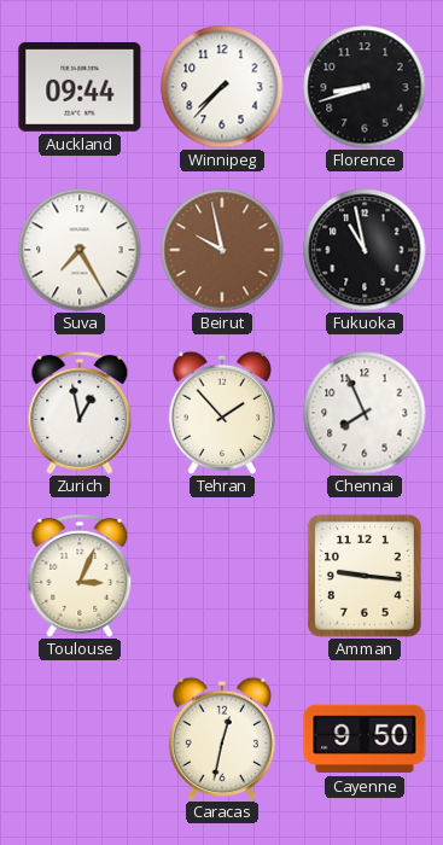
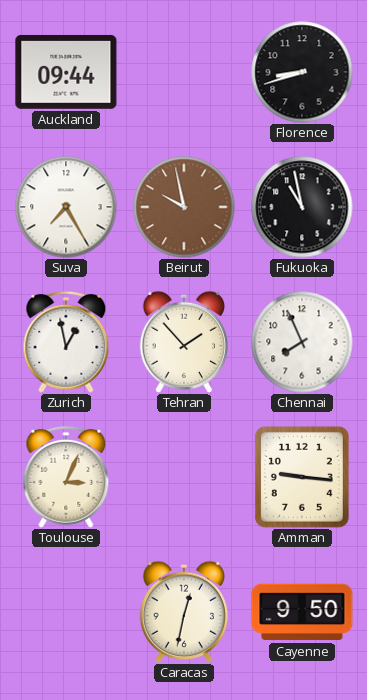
Winnipeg: 7:37 -> none
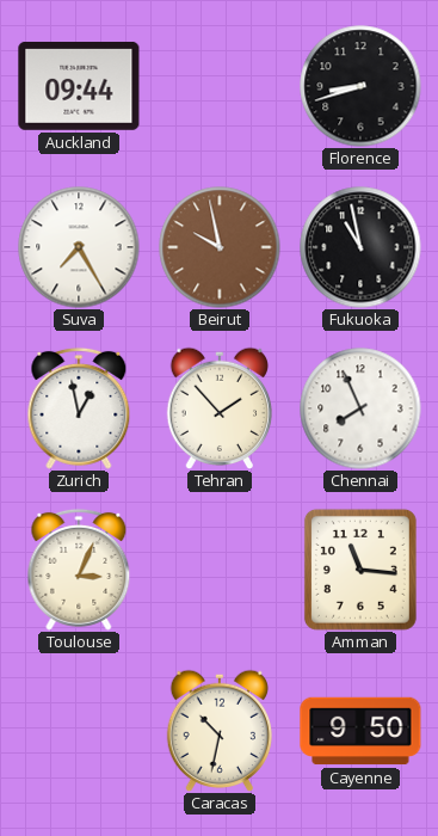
Amman: 9:16 -> 11:16
Caracas: 12:32 -> 10:32
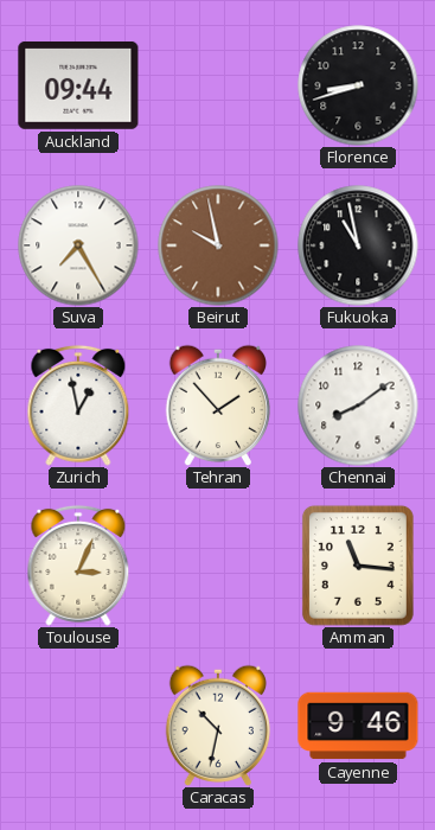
Chennai: 7:56 -> 8:09
Cayenne: 9:50 -> 9:46
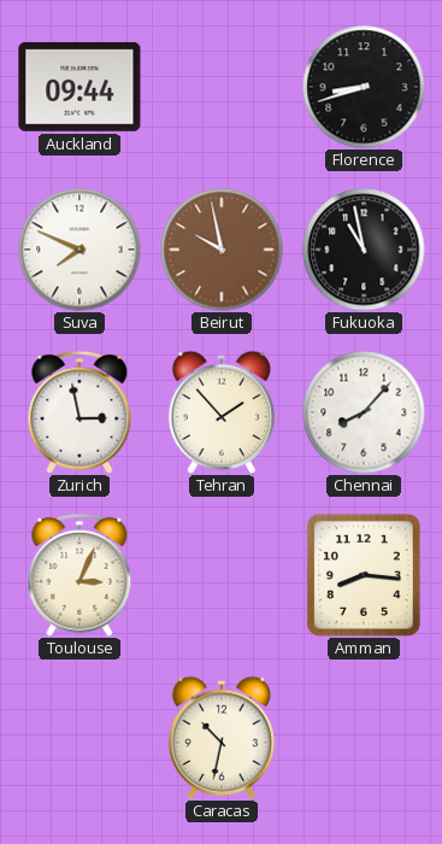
Suva: 7:25 -> 7:49
Zurich: 12:58 -> 2:58
Chennai: 8:09 -> 8:07
Amman: 11:16 -> 8:16
Cayenne: 9:46 -> none
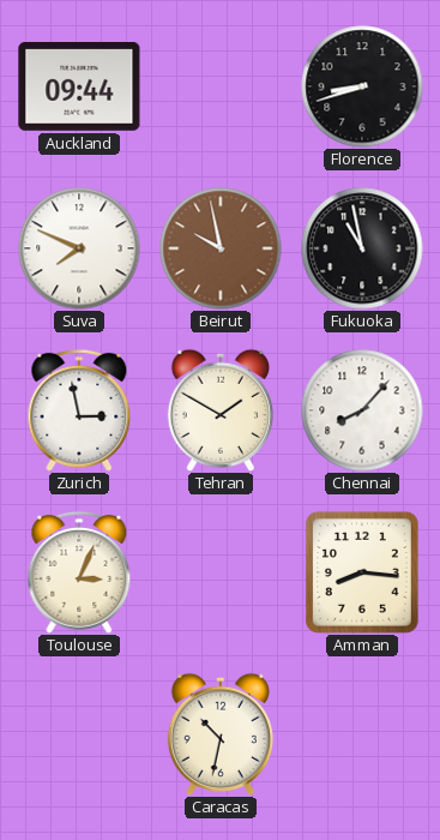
Tehran: 1:53 -> 1:50
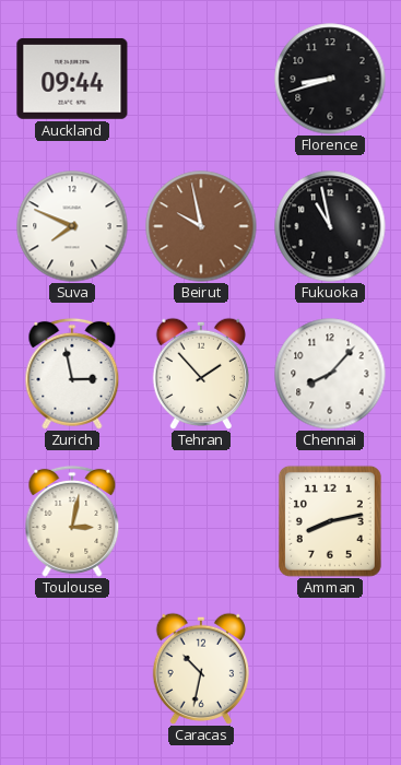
Tehran: 1:50 -> 1:53
Toulouse: 3:04 -> 3:02
Amman: 8:16 -> 8:13
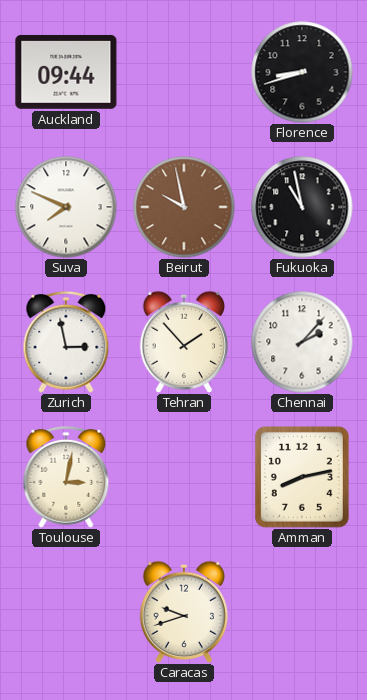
Chennai: 8:07 -> 2:07
Caracas: 10:32 -> 9:42
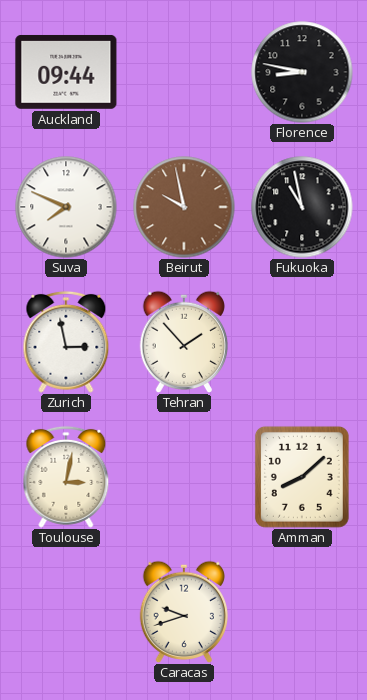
Florence: 8:42 -> 8:47
Chennai: 2:07 -> none
Amman: 8:13 -> 8:08
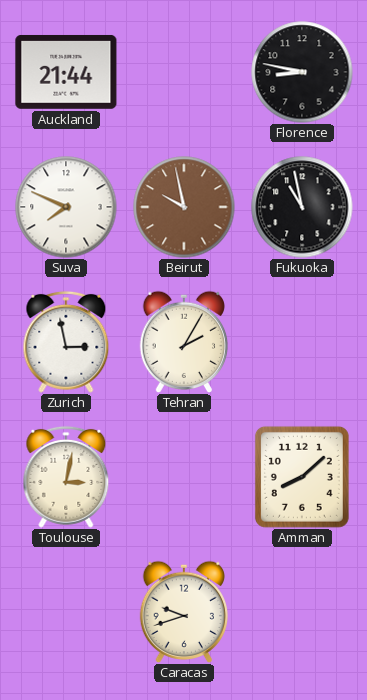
Auckland: 09:44 -> 21:44
Tehran: 1:53 -> 2:05
